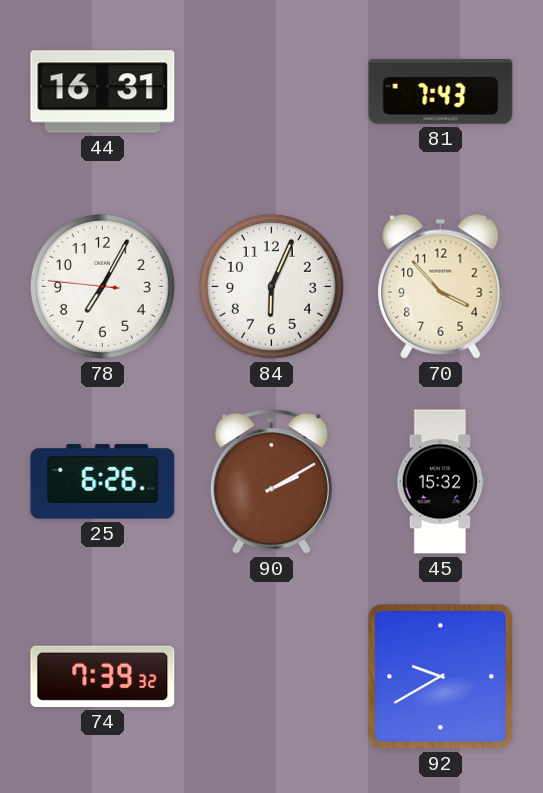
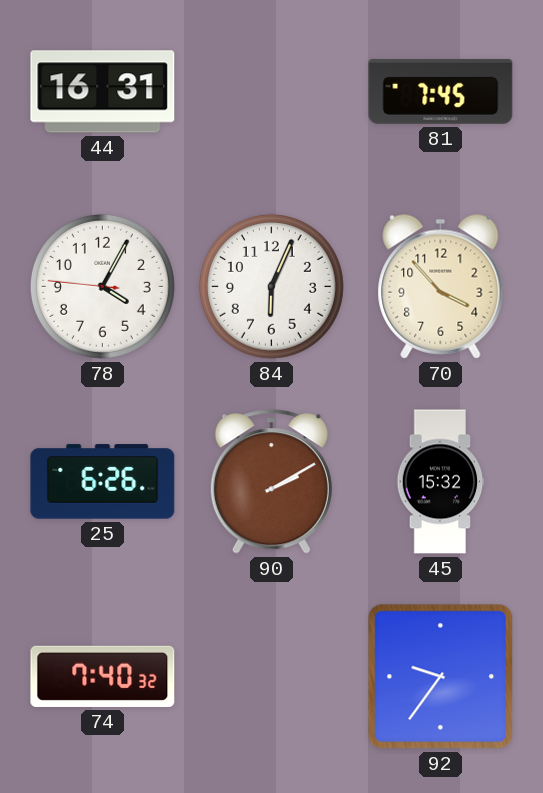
81: 7:43 -> 7:45
78: 7:04 -> 4:04
74: 7:39 -> 7:40
92: 9:40 -> 9:36
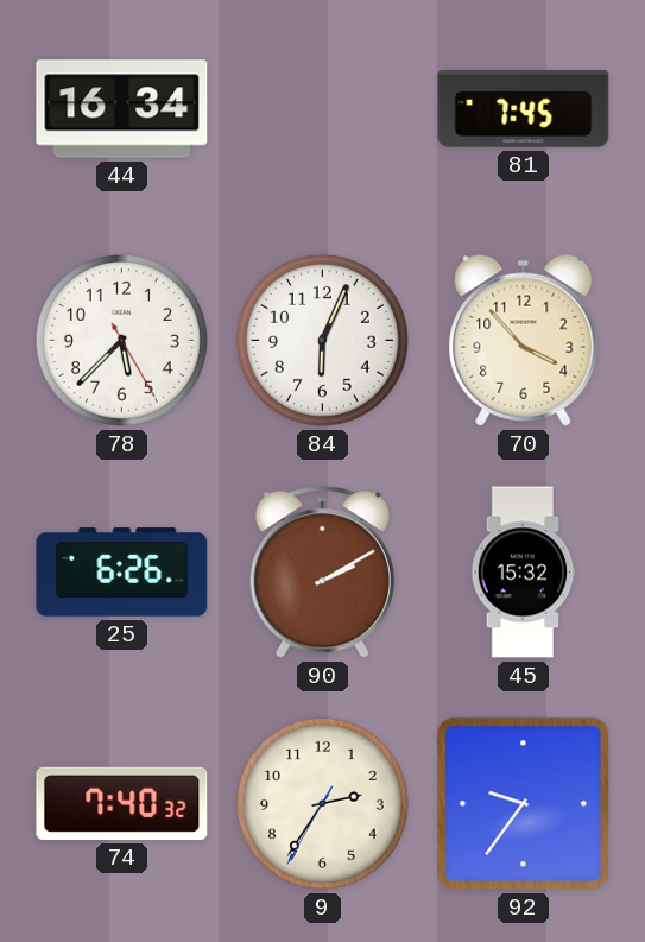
44: 16:31 -> 16:34
78: 4:04 -> 5:37
9: none -> 2:35
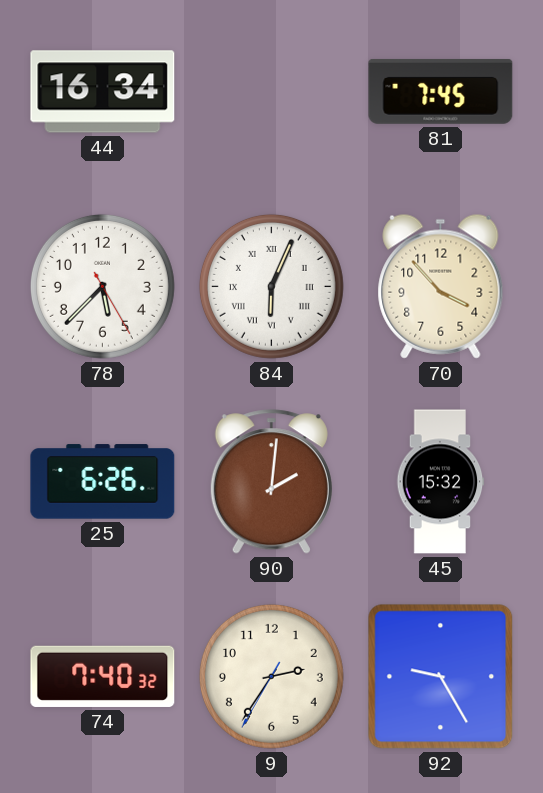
84 numerals: Arabic -> Roman
90: 2:10 -> 2:01
92: 9:36 -> 9:25
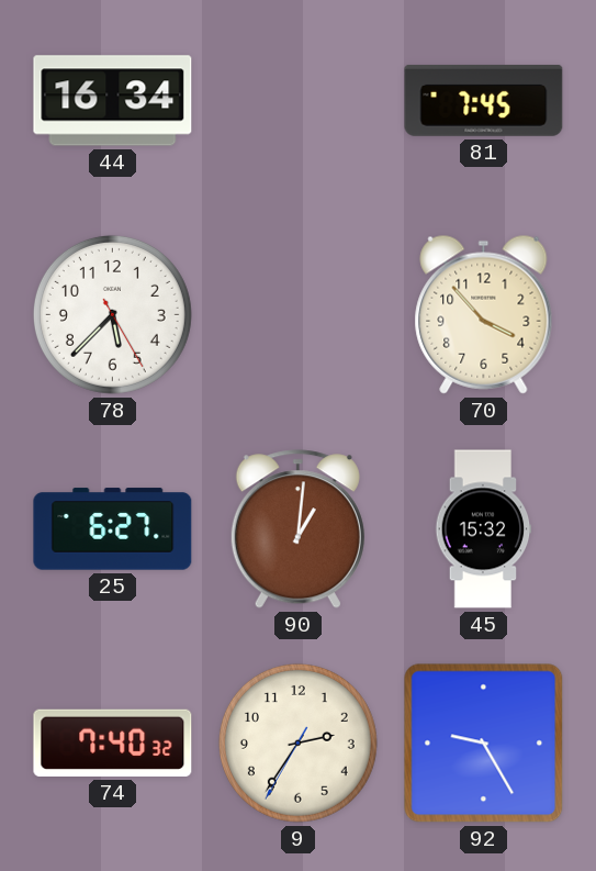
84: 6:04 -> none
25: 6:26 -> 6:27
90: 2:01 -> 1:01
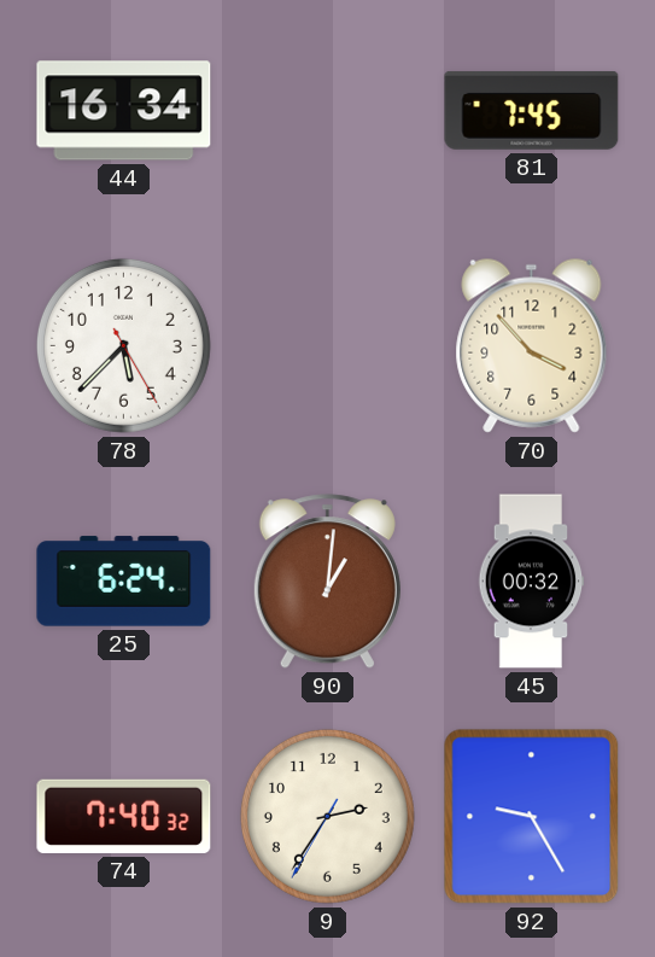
25: 6:27 -> 6:24
45: 15:32 -> 00:32
